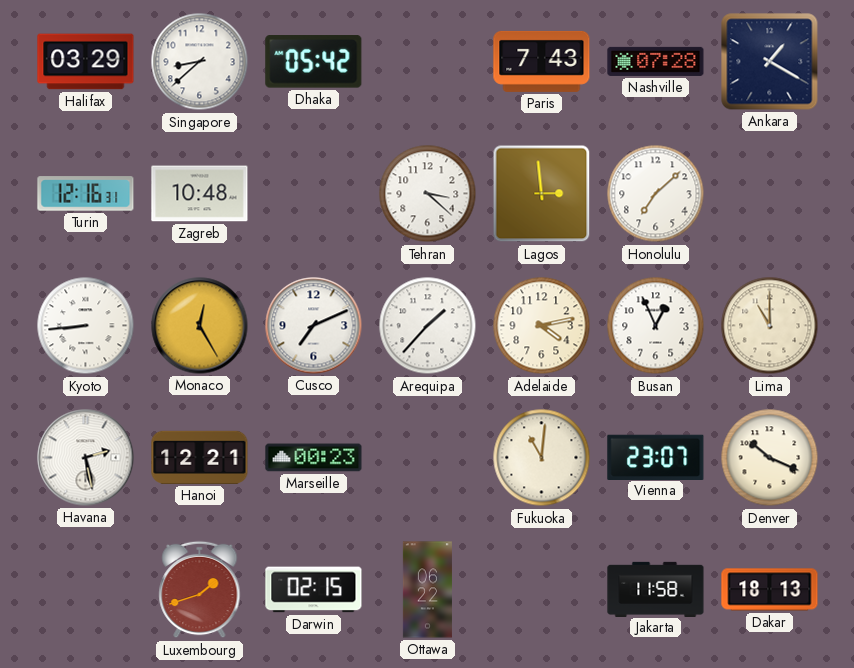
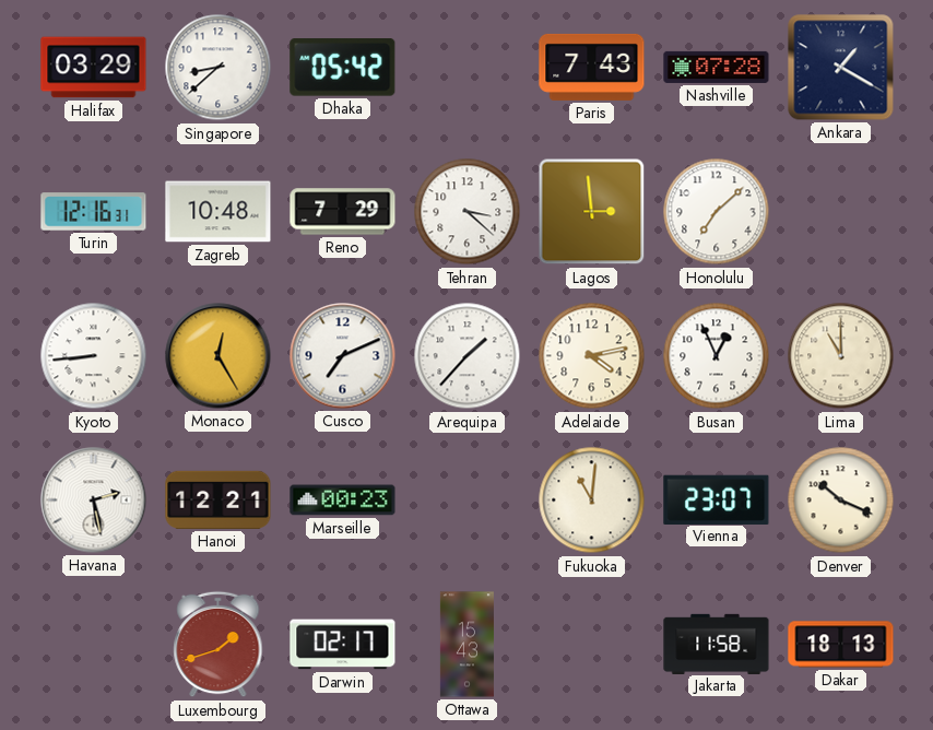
Reno: none -> 7:29
Darwin: 02:15 -> 02:17
Ottawa: 06:22 -> 15:43
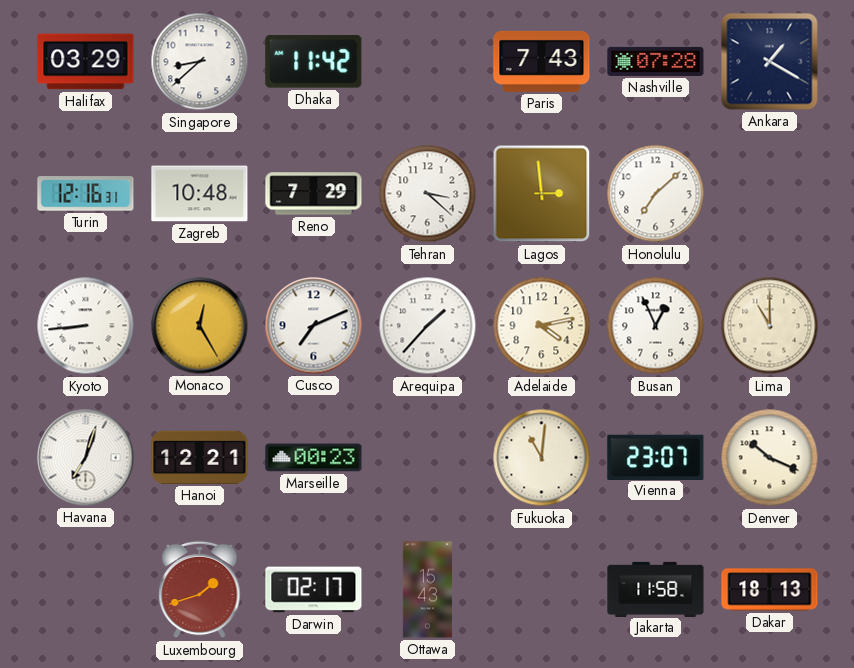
Dhaka: 05:42 -> 11:42
Havana: 2:28 -> 7:03
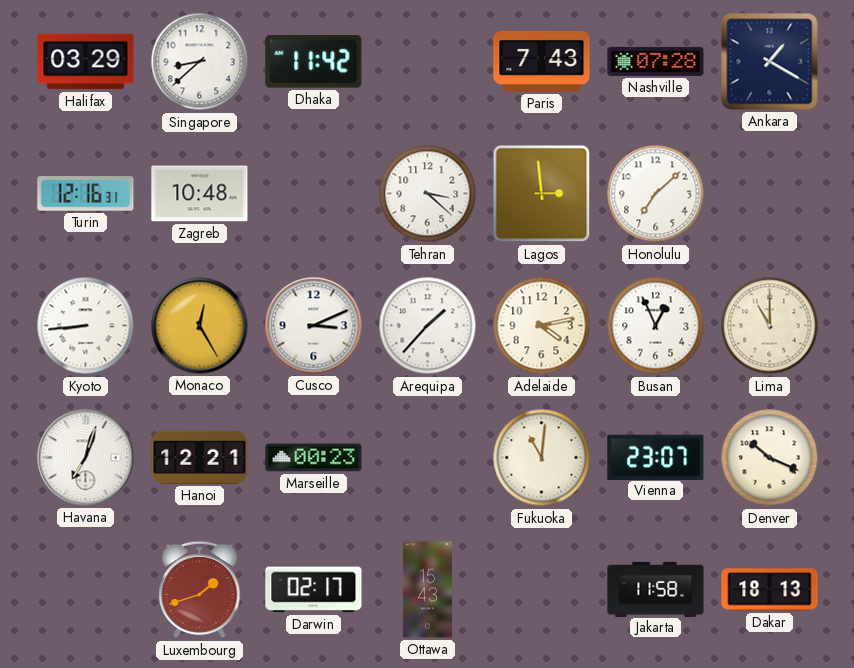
Reno: 7:29 -> none
Cusco: 7:11 -> 3:11
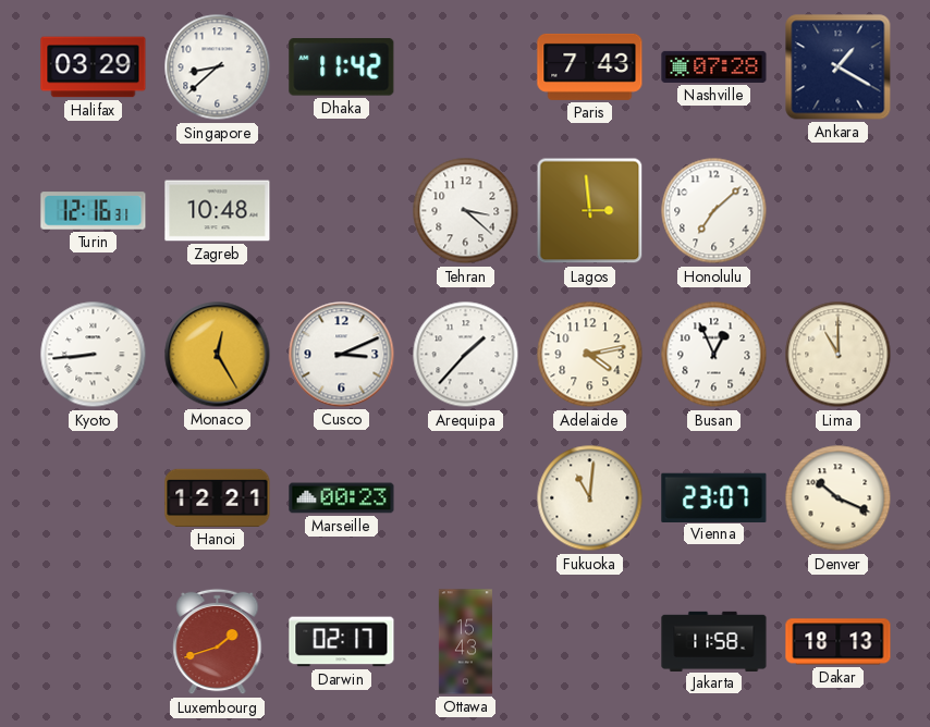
Havana: 7:03 -> none
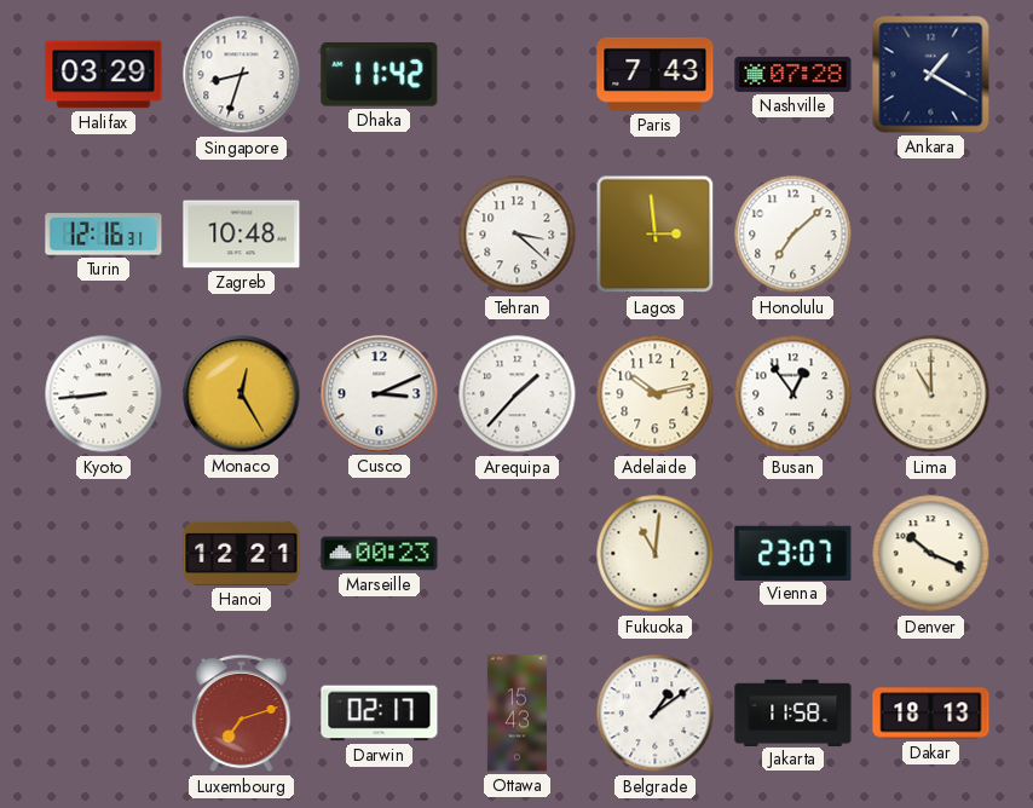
Singapore: 8:38 -> 8:33
Adelaide: 4:13 -> 10:13
Busan: 12:56 -> 12:54
Luxembourg: 1:42 -> 7:12
Belgrade: none -> 1:09
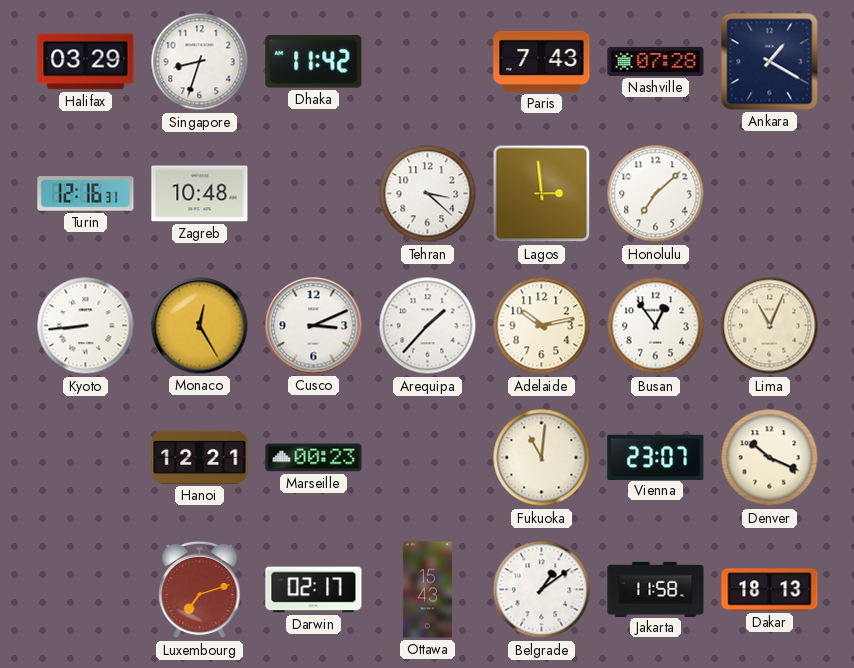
Lima: 11:00 -> 11:04
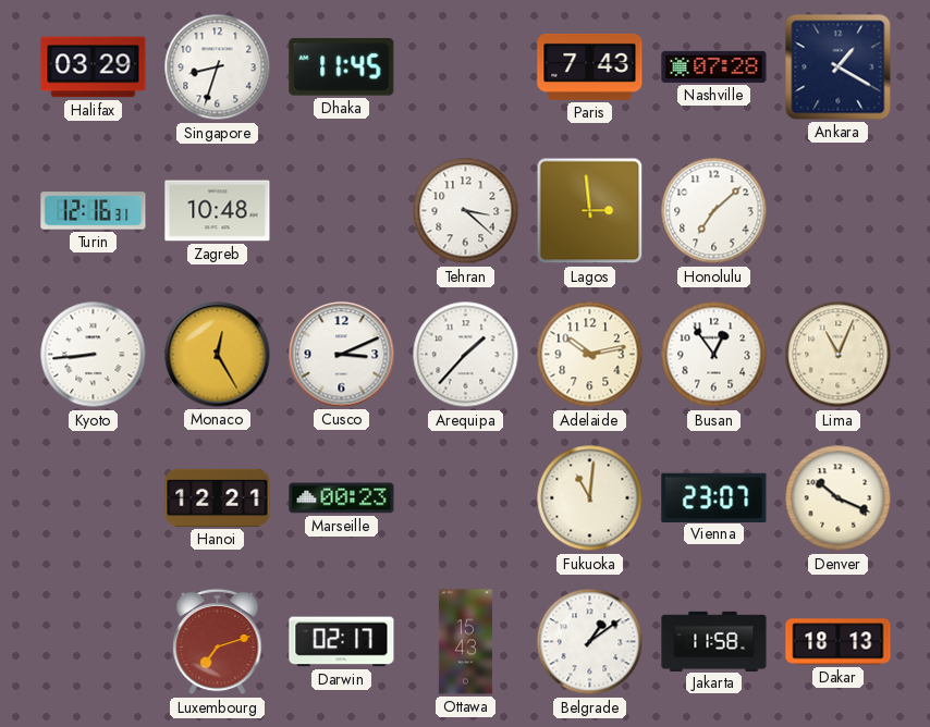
Dhaka: 11:42 -> 11:45
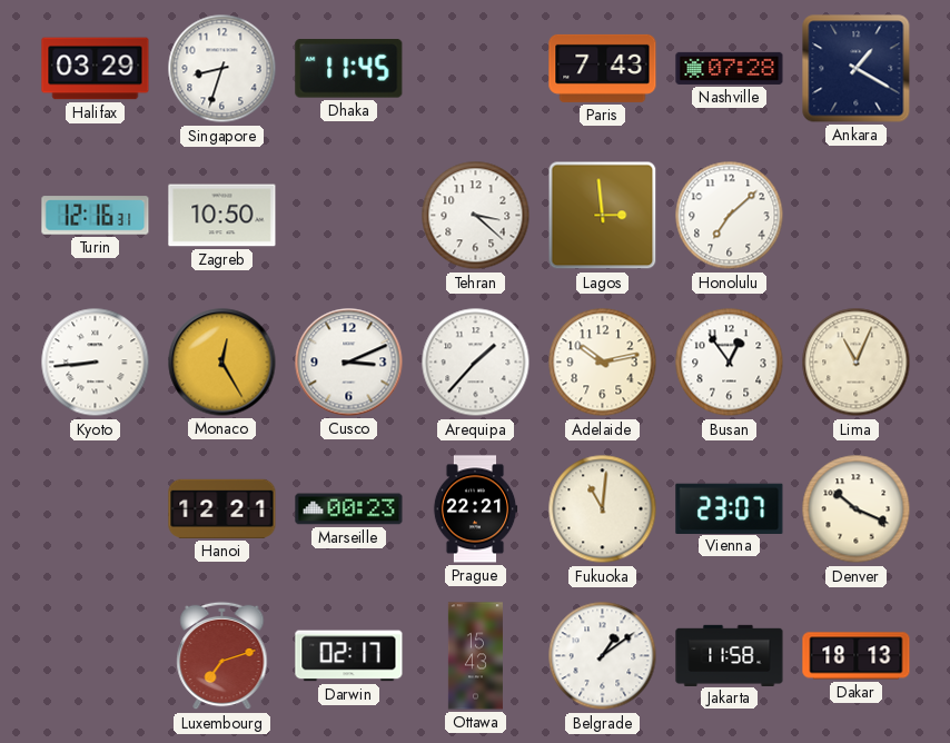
Zagreb: 10:48 -> 10:50
Prague: none -> 22:21
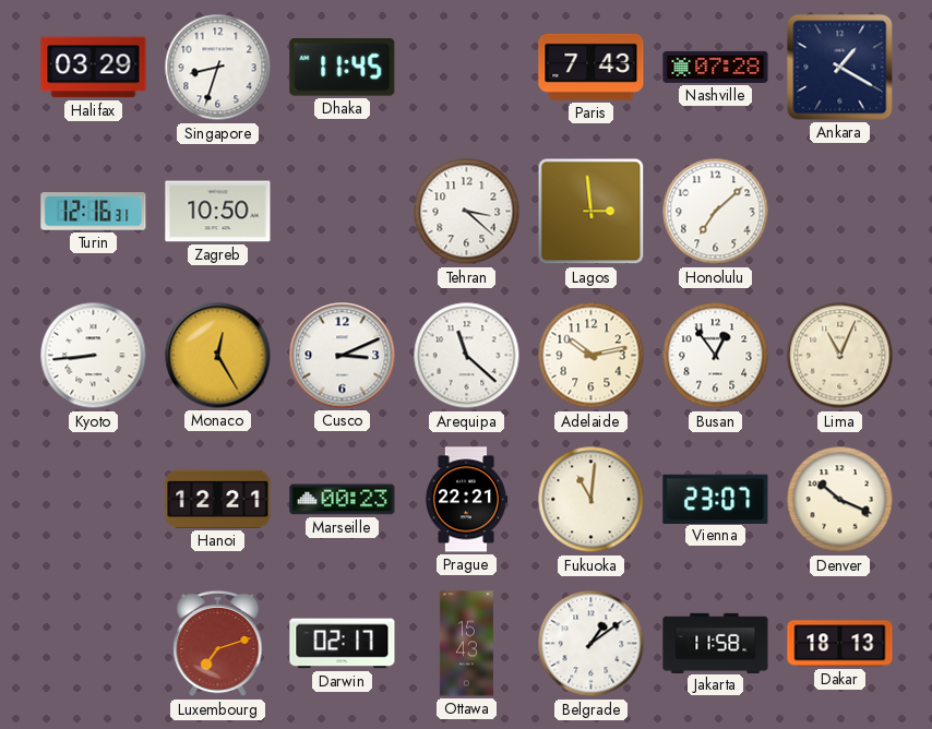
Arequipa: 1:37 -> 11:22
